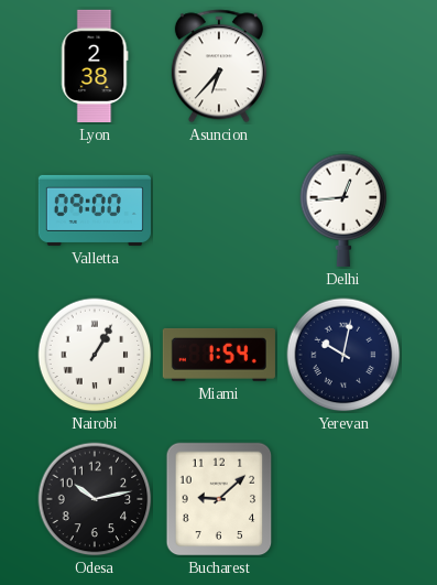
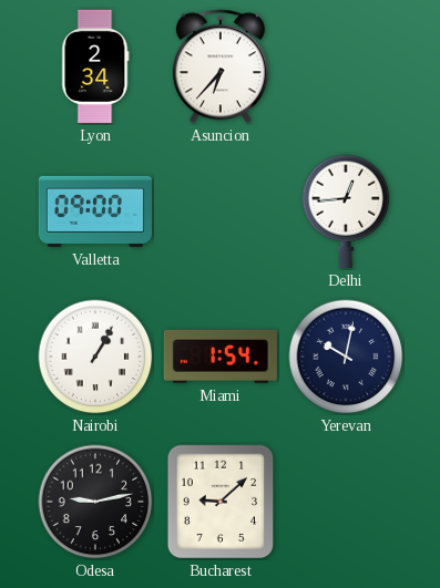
Lyon: 2:38 -> 2:34
Odesa: 10:13 -> 9:13
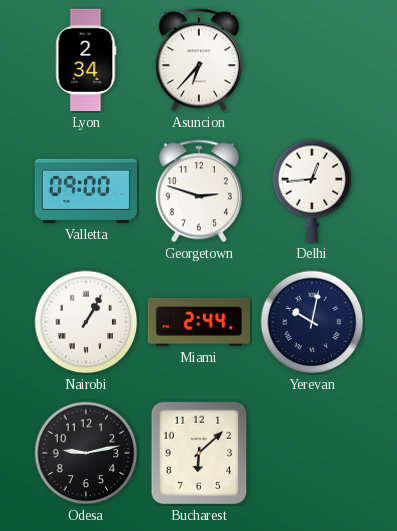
Georgetown: none -> 2:48
Miami: 1:54 -> 2:44
Bucharest: 9:08 -> 6:08
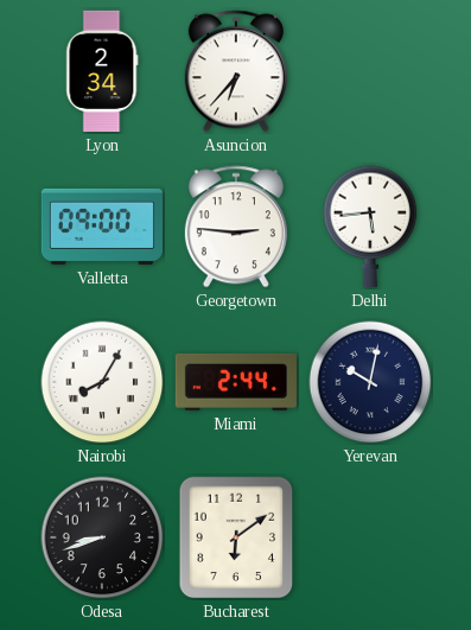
Georgetown: 2:48 -> 2:46
Delhi: 12:44 -> 5:44
Nairobi: 1:05 -> 8:05
Odesa: 9:13 -> 8:42
Bucharest: 6:08 -> 6:09
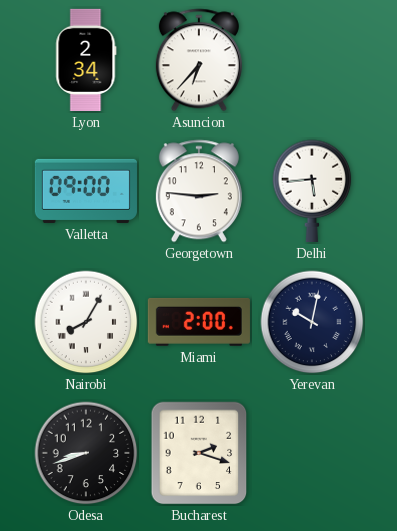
Miami: 2:44 -> 2:00
Bucharest: 6:09 -> 2:18
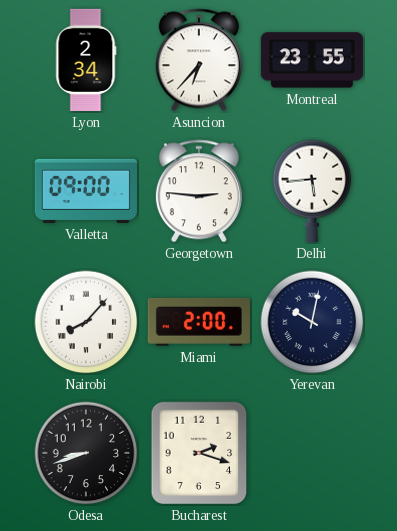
Montreal: none -> 23:55
Nairobi: 8:05 -> 8:07
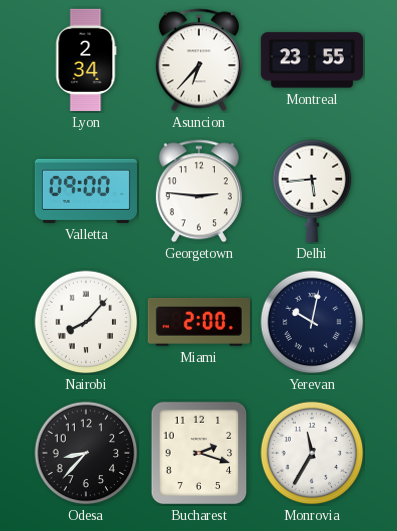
Odesa: 8:42 -> 8:37
Monrovia: none -> 11:35
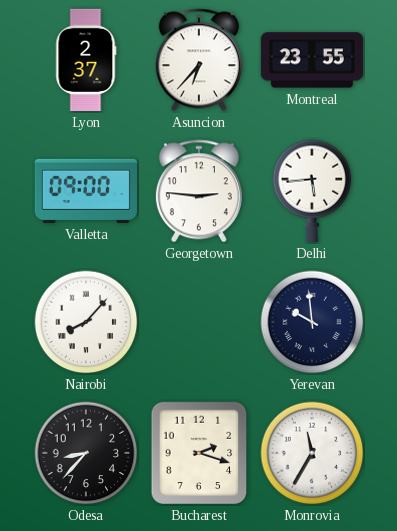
Lyon: 2:34 -> 2:37
Miami: 2:00 -> none
Yerevan: 10:02 -> 9:59
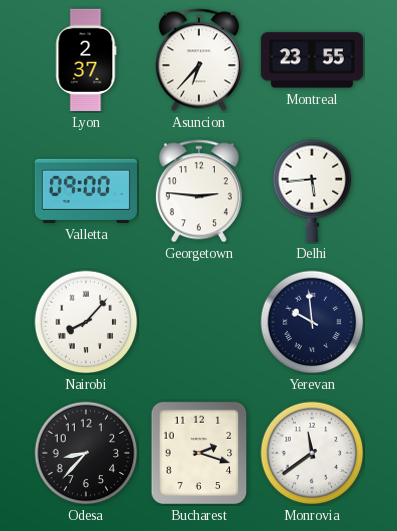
Monrovia: 11:35 -> 11:39
